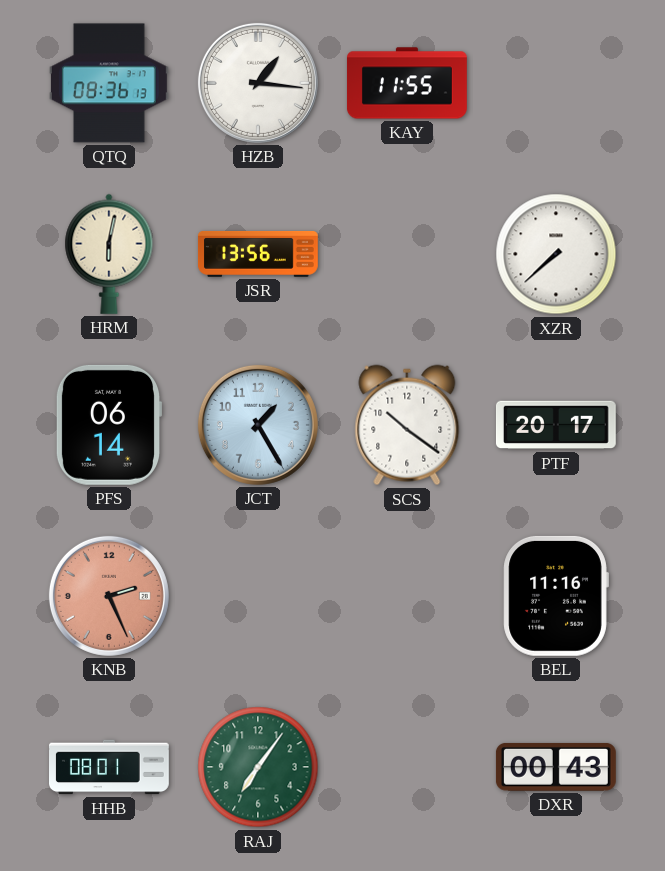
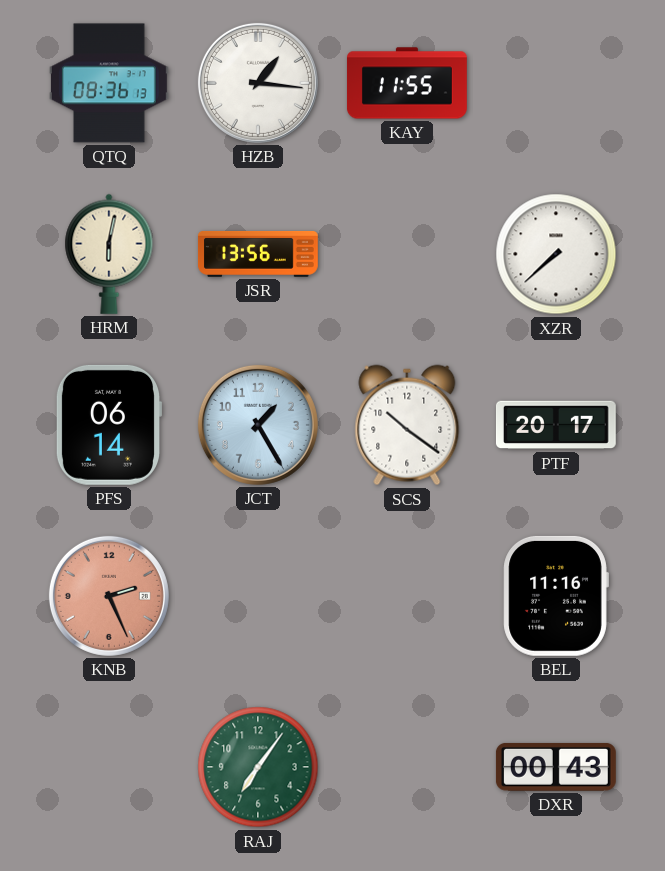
HHB: 08:01 -> none
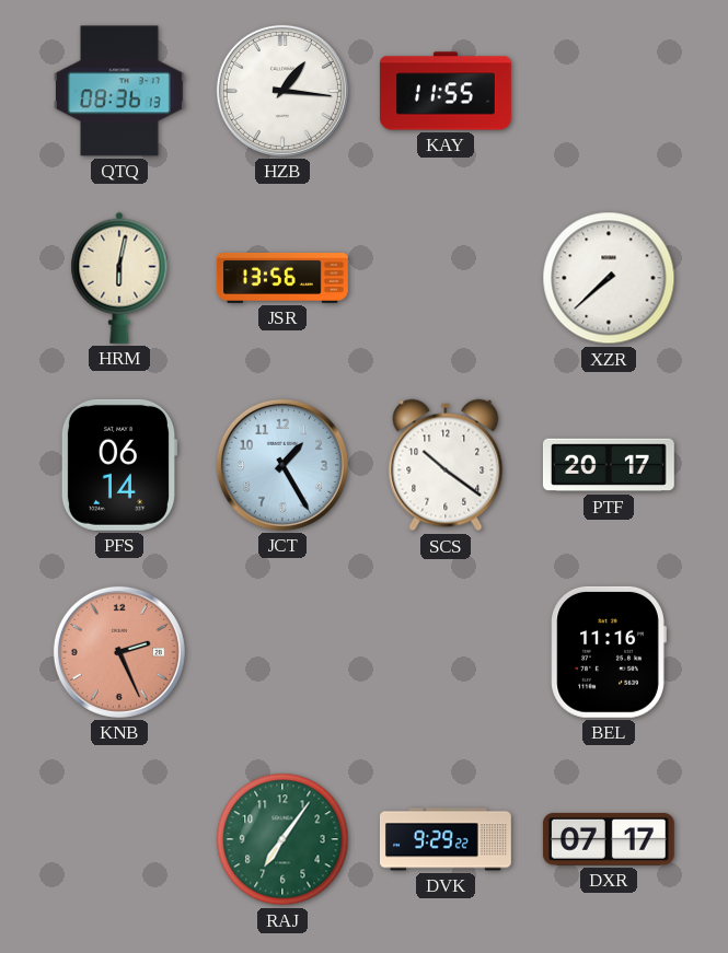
DVK: none -> 9:29
DXR: 00:43 -> 07:17
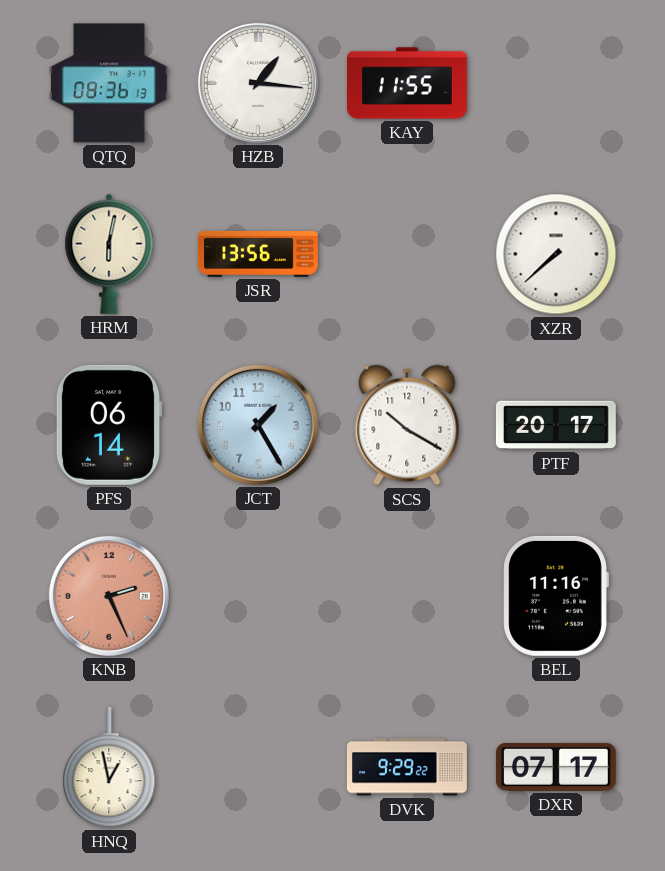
SCS: 10:21 -> 10:20
HNQ: none -> 12:58
RAJ: 7:06 -> none
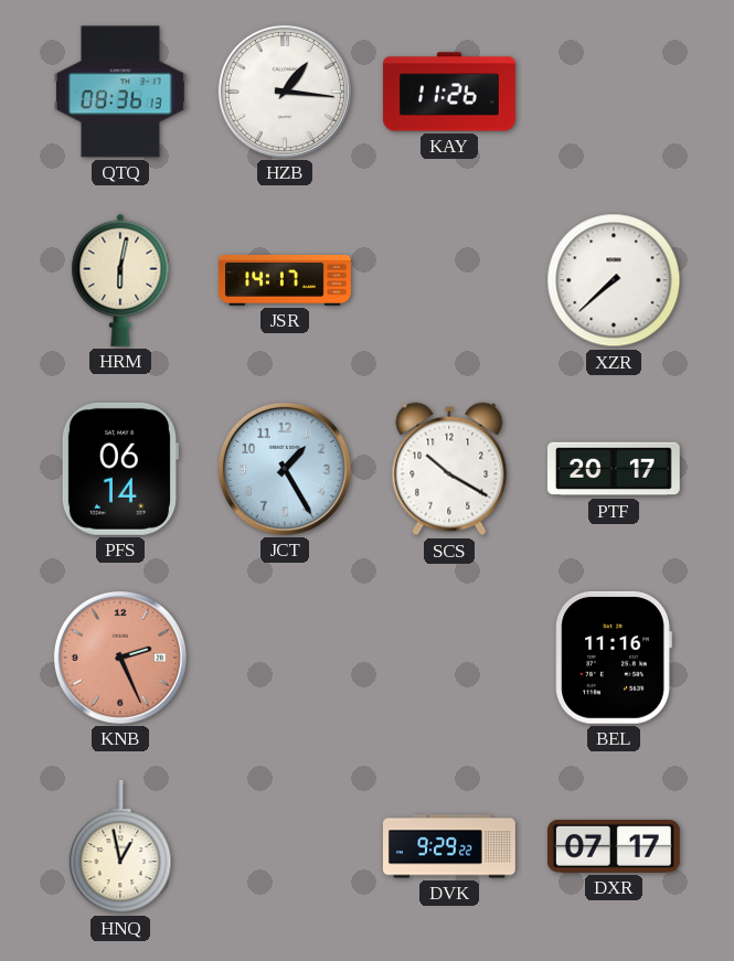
KAY: 11:55 -> 11:26
JSR: 13:56 -> 14:17
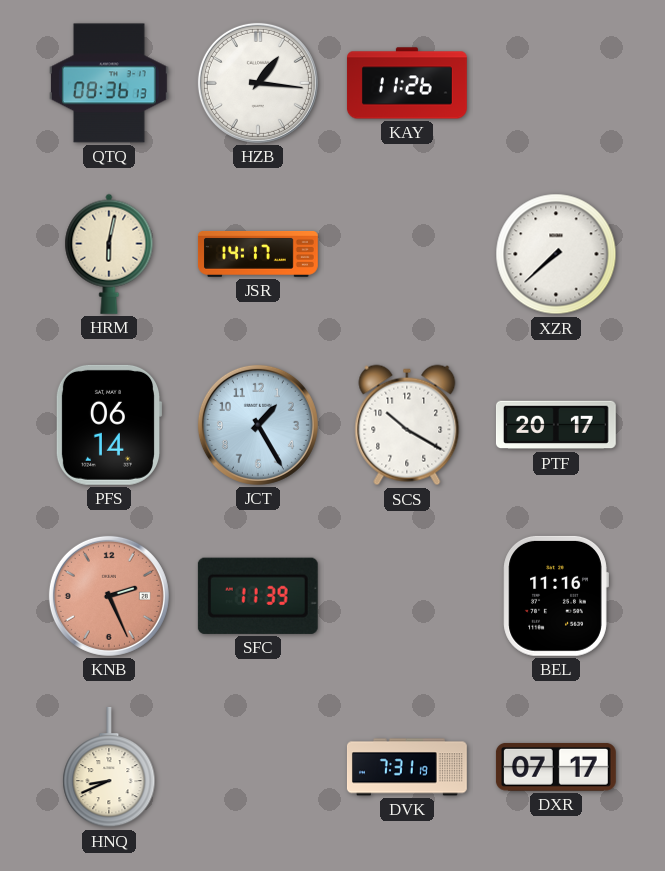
SFC: none -> 11:39
HNQ: 12:58 -> 8:41
DVK: 9:29 -> 7:31
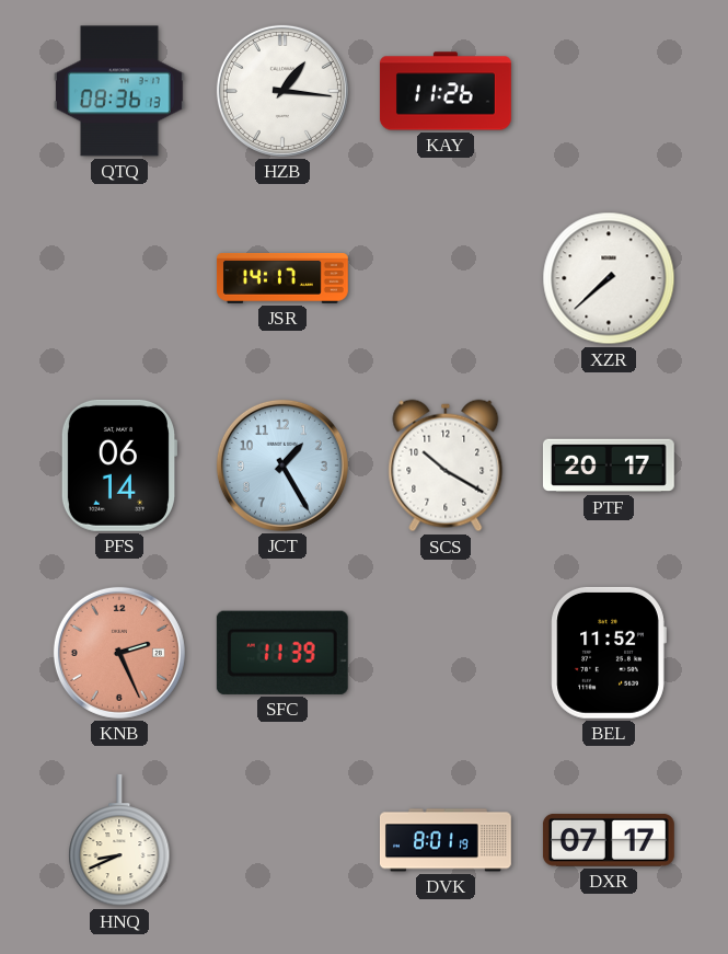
HRM: 6:02 -> none
BEL: 11:16 -> 11:52
DVK: 7:31 -> 8:01
